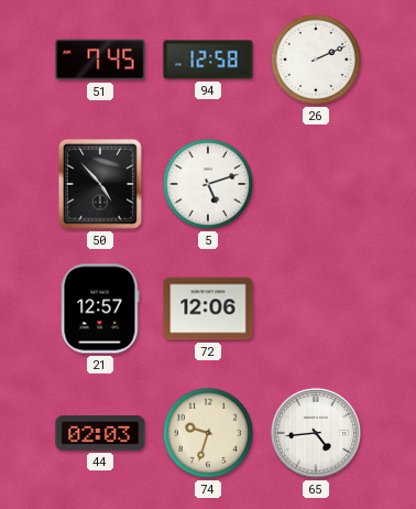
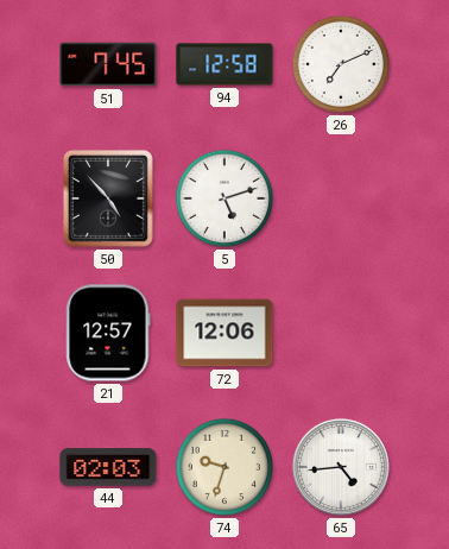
26: 2:11 -> 7:11
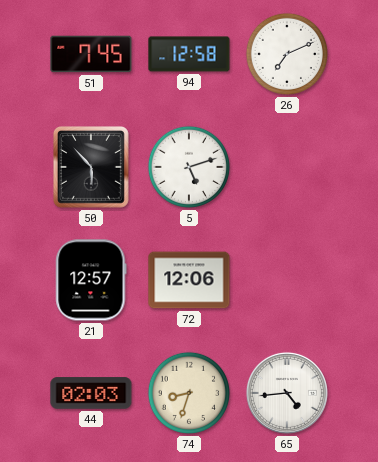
50: 4:53 -> 5:53
74: 9:33 -> 8:33
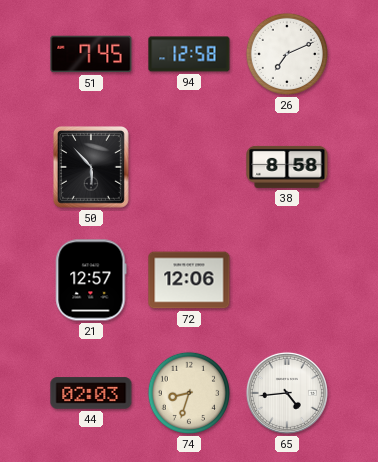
5: 5:12 -> none
38: none -> 8:58
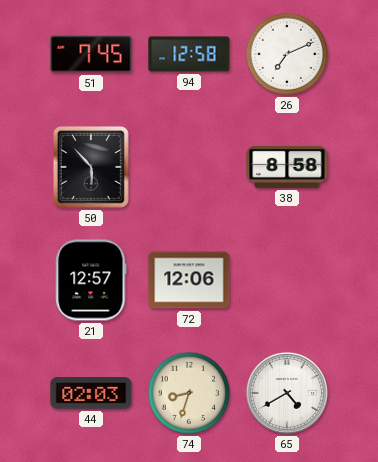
65: 4:44 -> 4:40
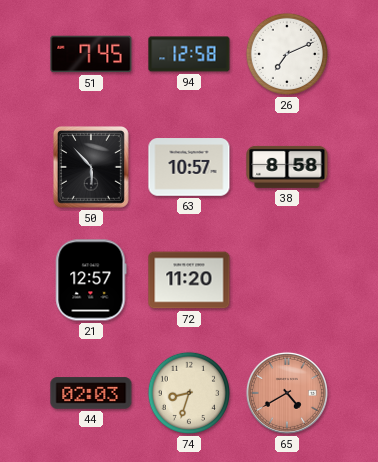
63: none -> 10:57
72: 12:06 -> 11:20
65 dial: white -> salmon
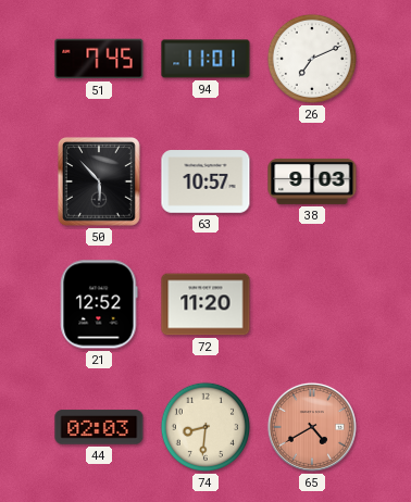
94: 12:58 -> 11:01
38: 8:58 -> 9:03
21: 12:57 -> 12:52
74: 8:33 -> 8:31
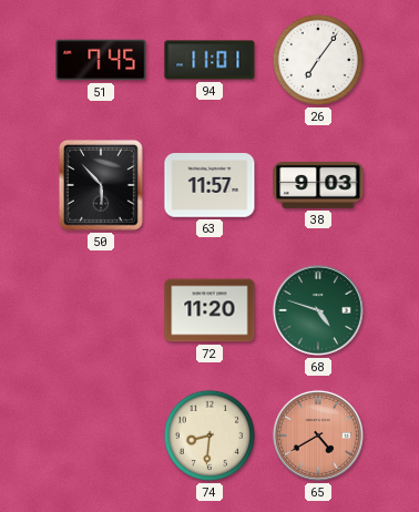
26: 7:11 -> 7:06
63: 10:57 -> 11:57
21: 12:52 -> none
68: none -> 4:48
44: 02:03 -> none
